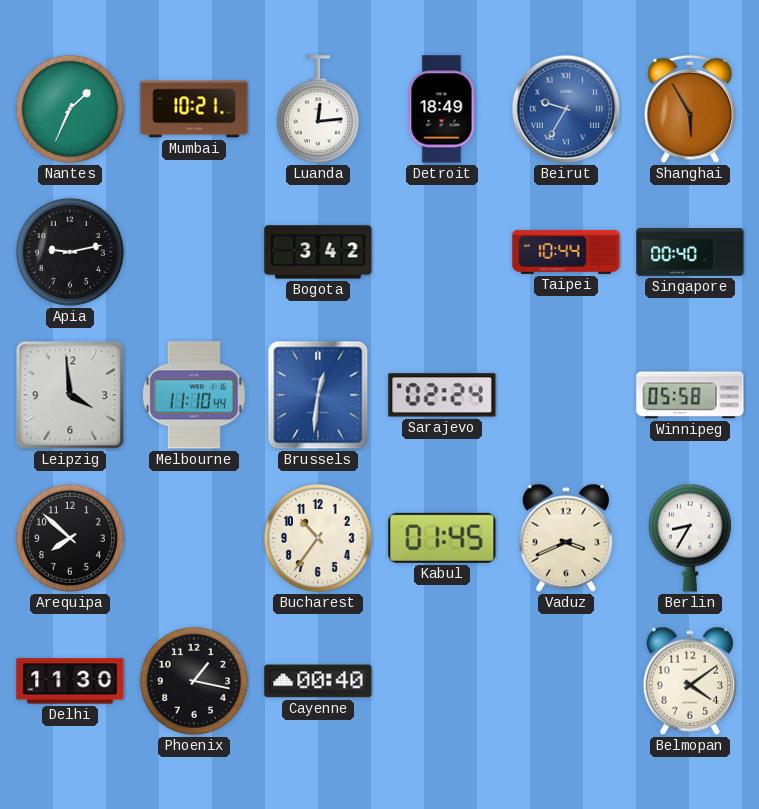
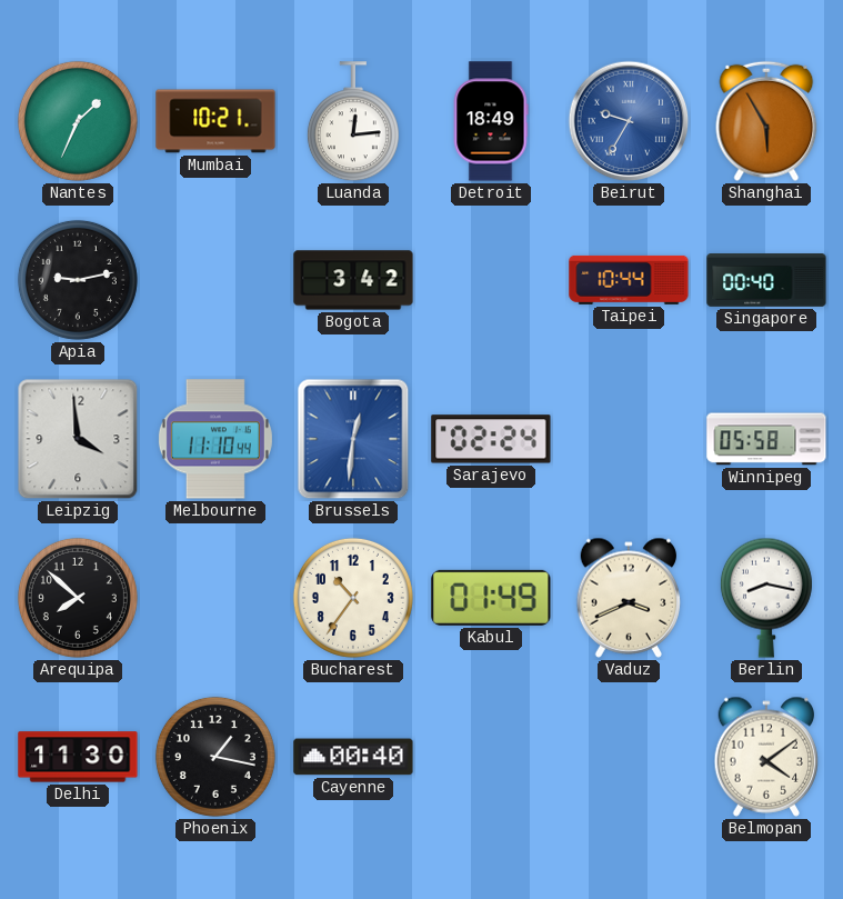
Kabul: 01:45 -> 01:49
Berlin: 8:35 -> 8:17
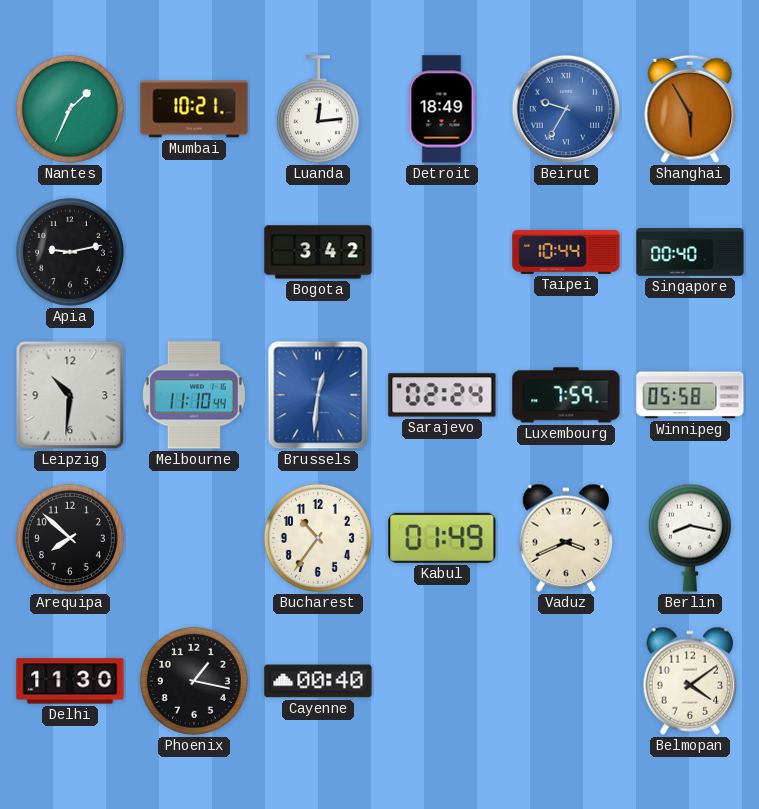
Leipzig: 3:59 -> 10:31
Luxembourg: none -> 7:59
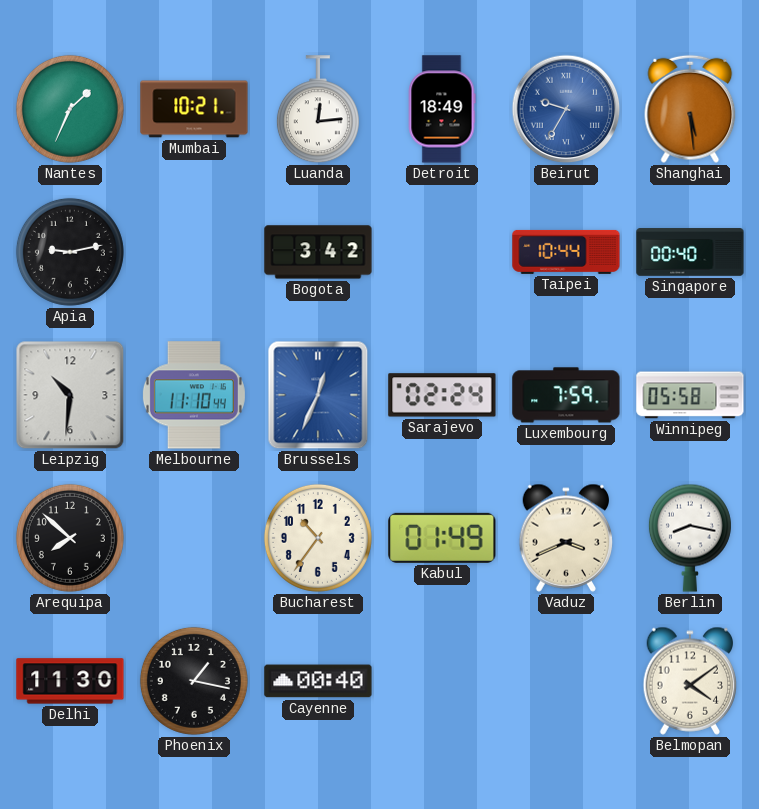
Shanghai: 5:55 -> 5:29
Brussels: 12:31 -> 12:34
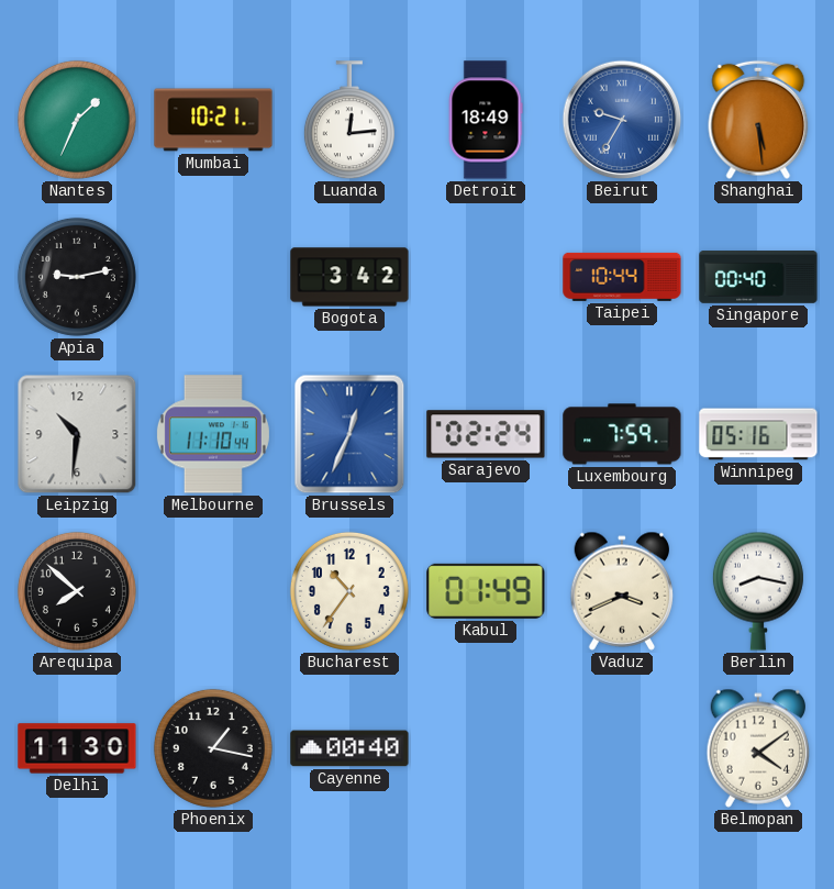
Winnipeg: 05:58 -> 05:16
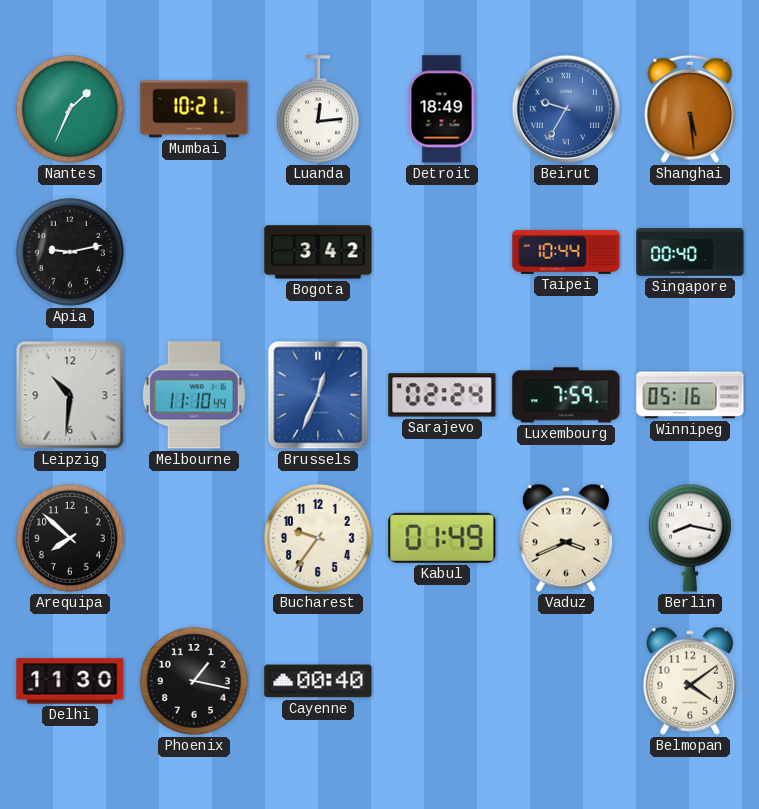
Bucharest: 10:36 -> 9:36
